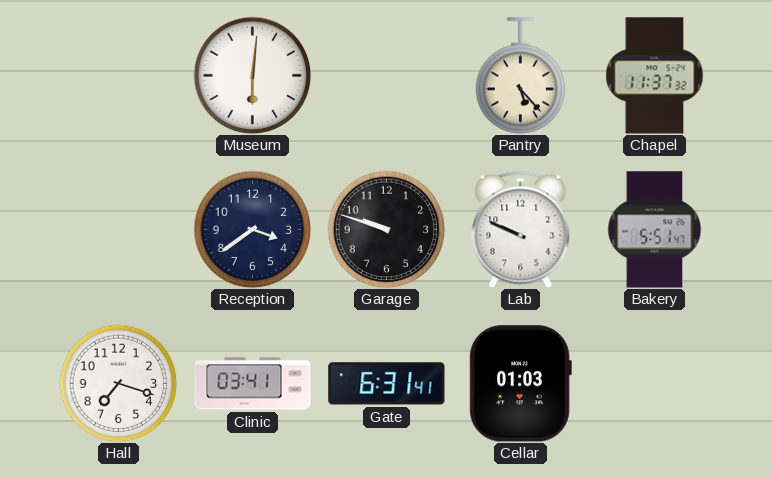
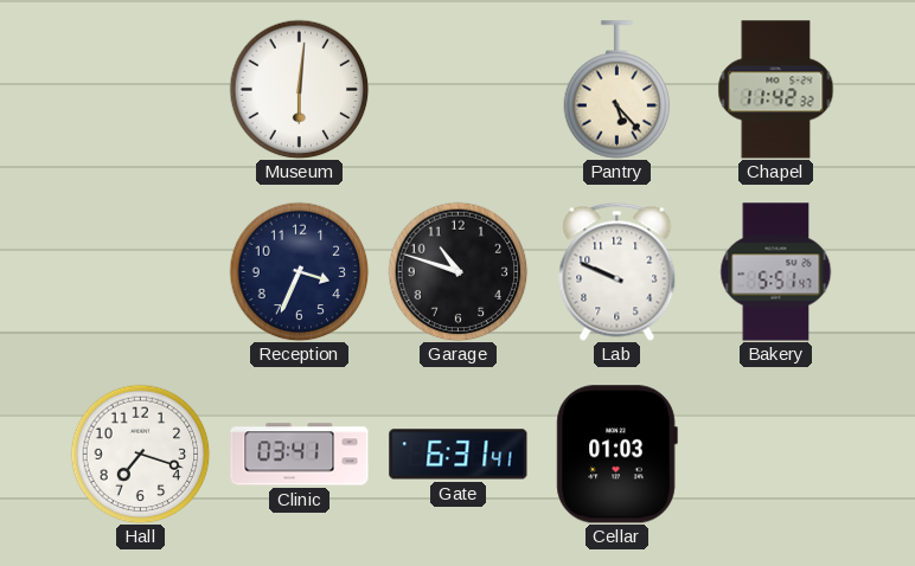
Chapel: 11:37 -> 11:42
Reception: 3:39 -> 3:34
Garage: 9:48 -> 10:48
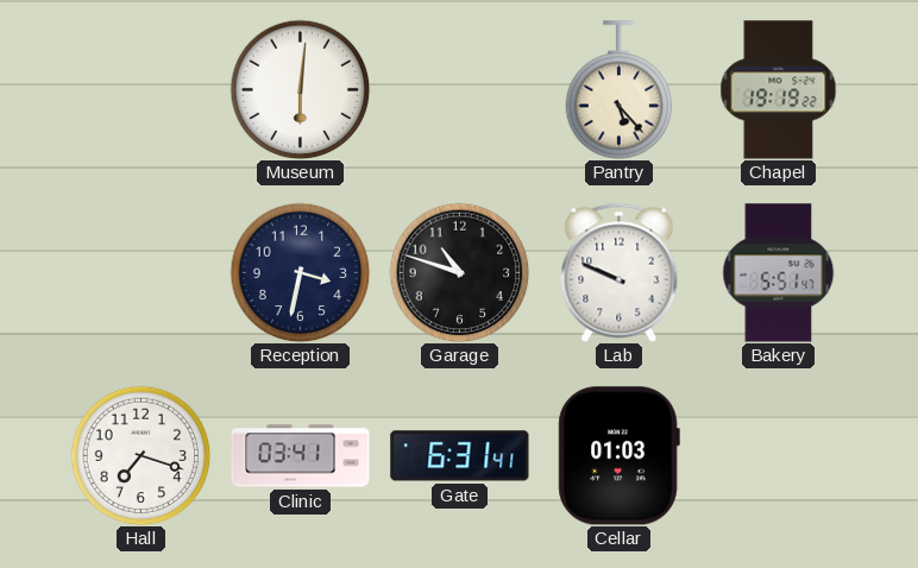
Chapel: 11:42 -> 19:19
Reception: 3:34 -> 3:32
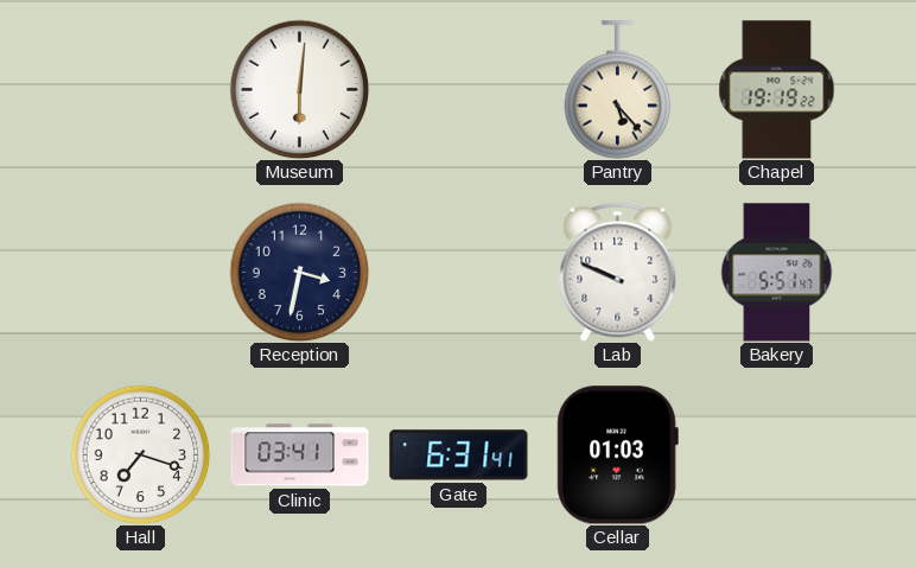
Garage: 10:48 -> none
